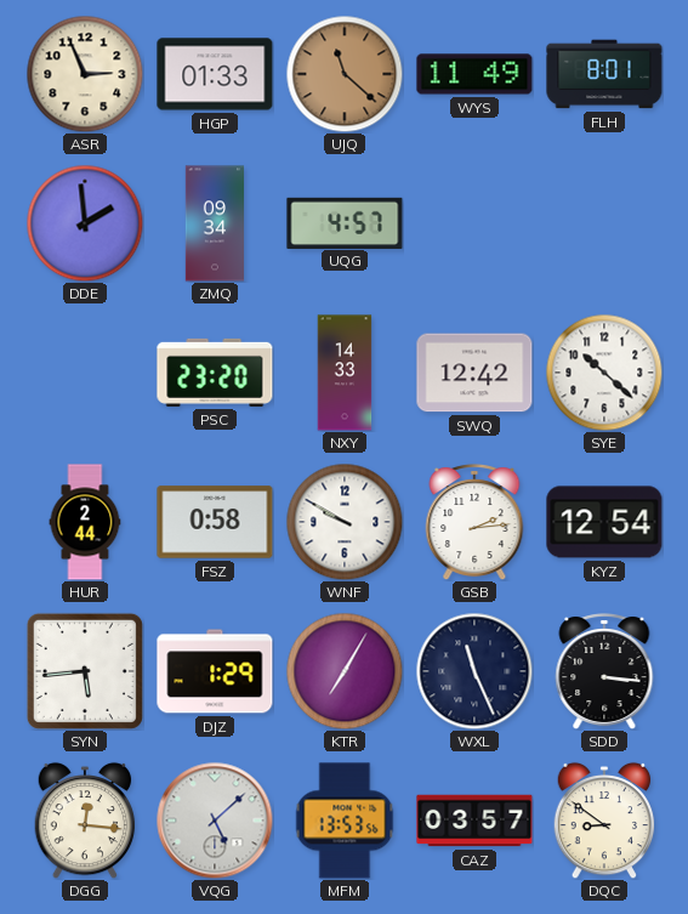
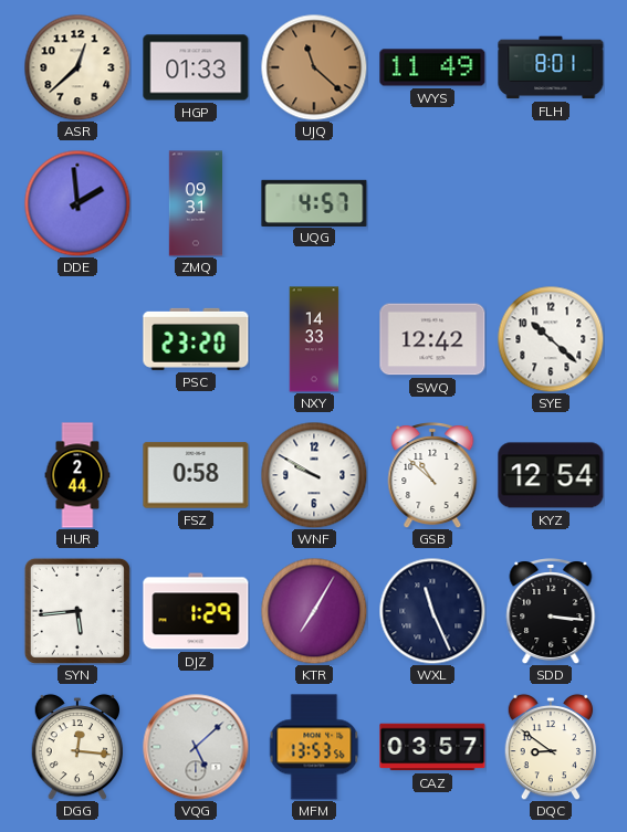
ASR: 2:56 -> 12:38
ZMQ: 09:34 -> 09:31
GSB: 2:14 -> 10:52
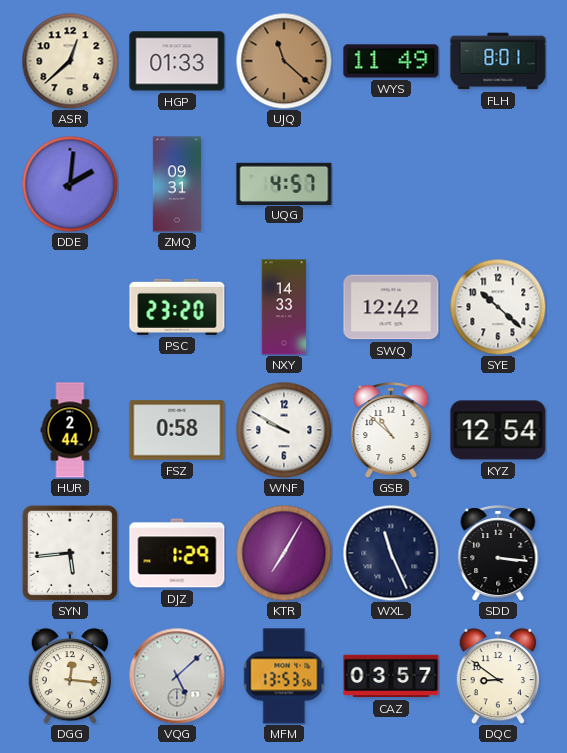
DDE: 1:59 -> 2:01
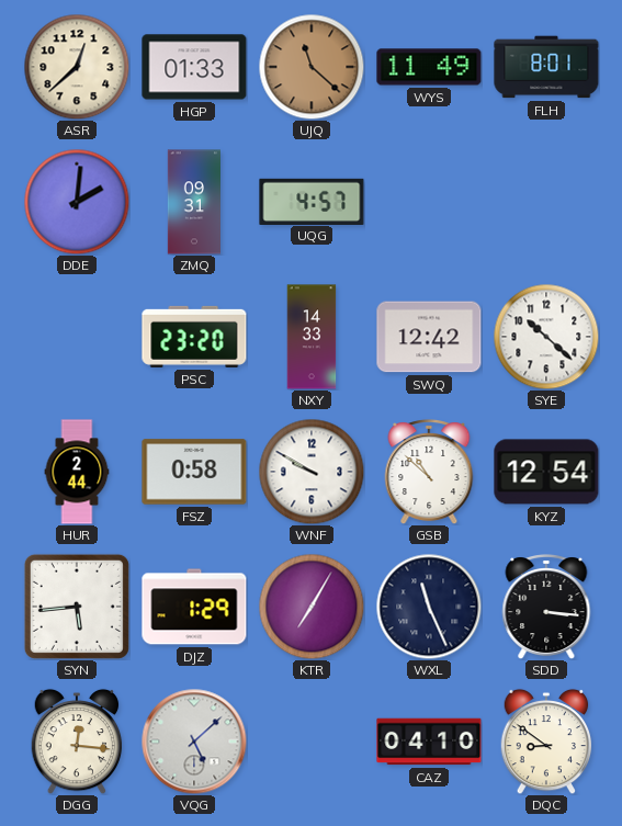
MFM: 13:53 -> none
CAZ: 03:57 -> 04:10
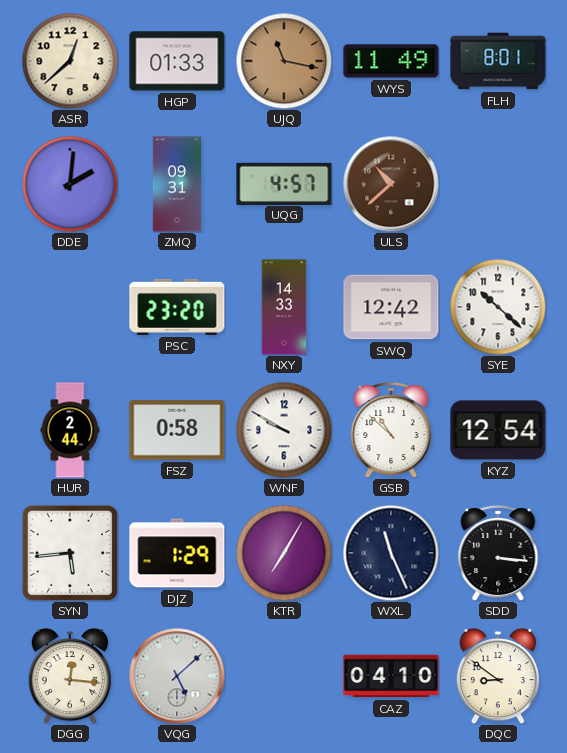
UJQ: 11:22 -> 11:17
ULS: none -> 10:38
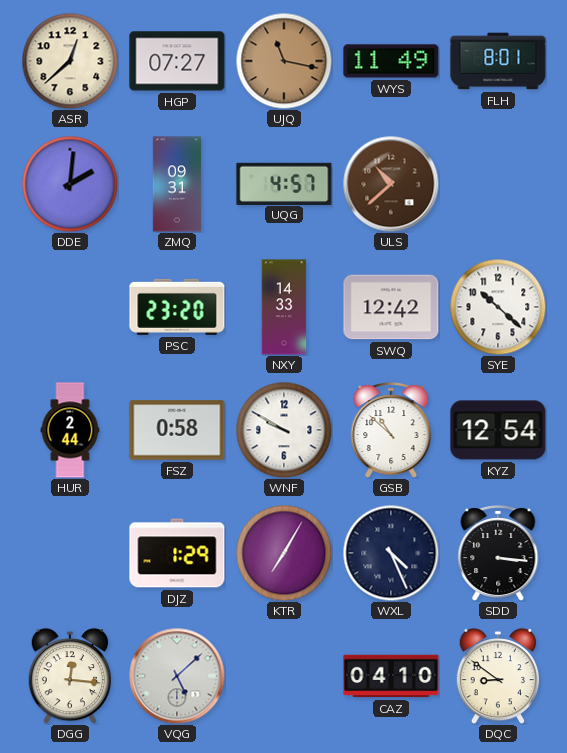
HGP: 01:33 -> 07:27
SYN: 5:44 -> none
WXL: 11:26 -> 4:26
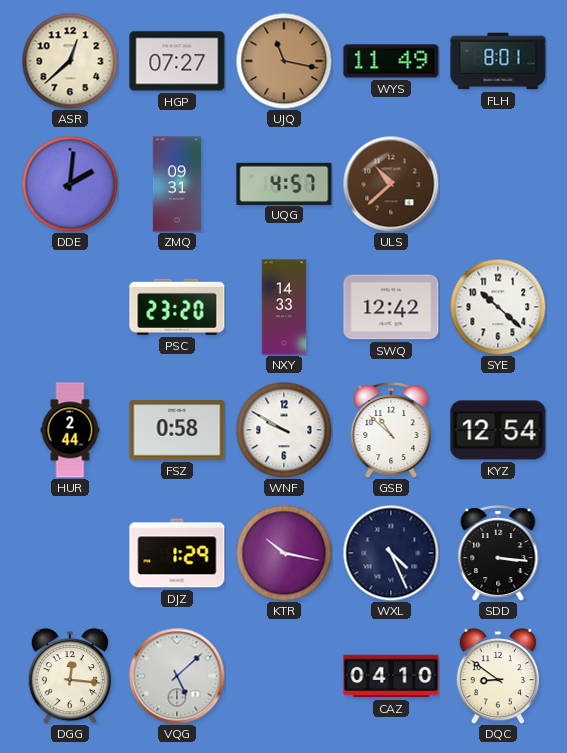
KTR: 7:05 -> 10:17
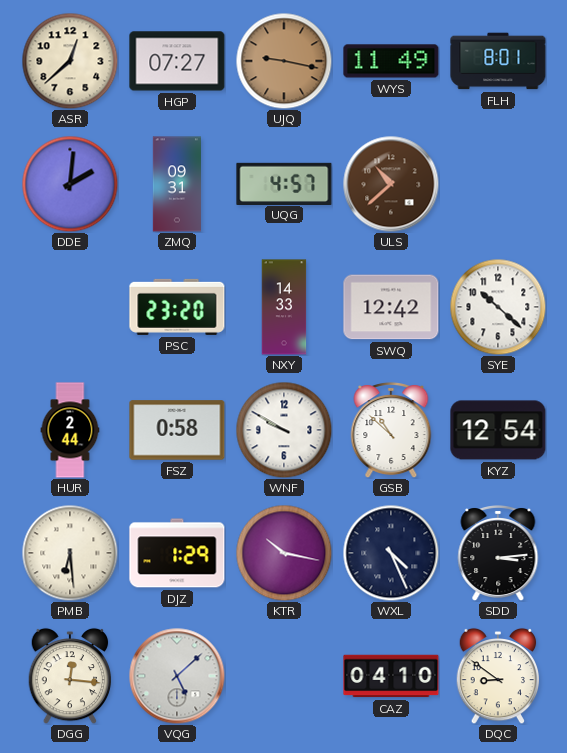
UJQ: 11:17 -> 9:17
PMB: none -> 6:29
SDD: 3:16 -> 3:14
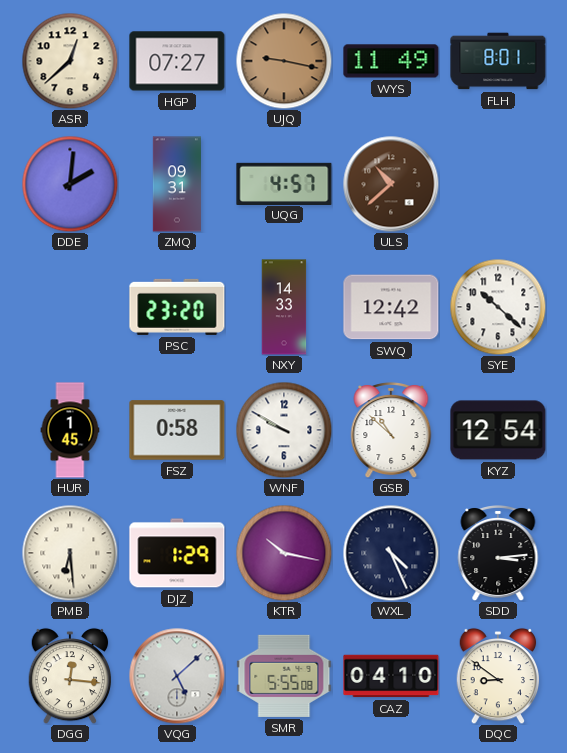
HUR: 2:44 -> 1:45
SMR: none -> 5:55
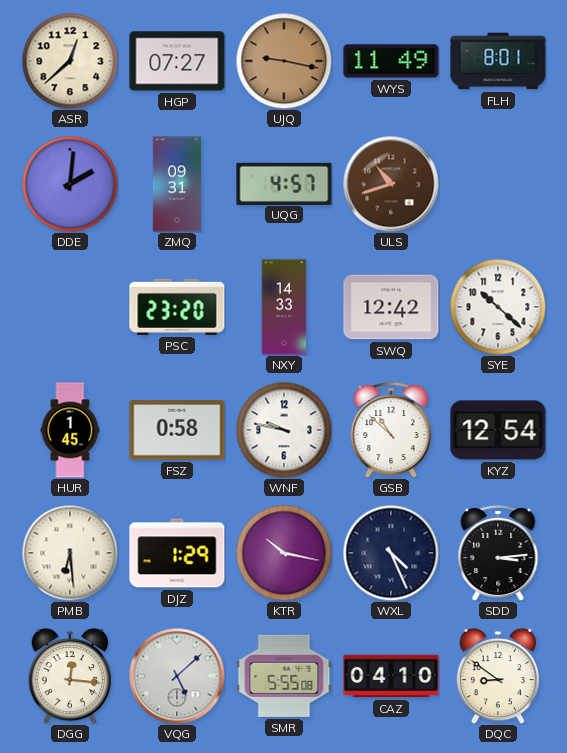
ULS: 10:38 -> 10:42
WNF: 9:50 -> 9:47
